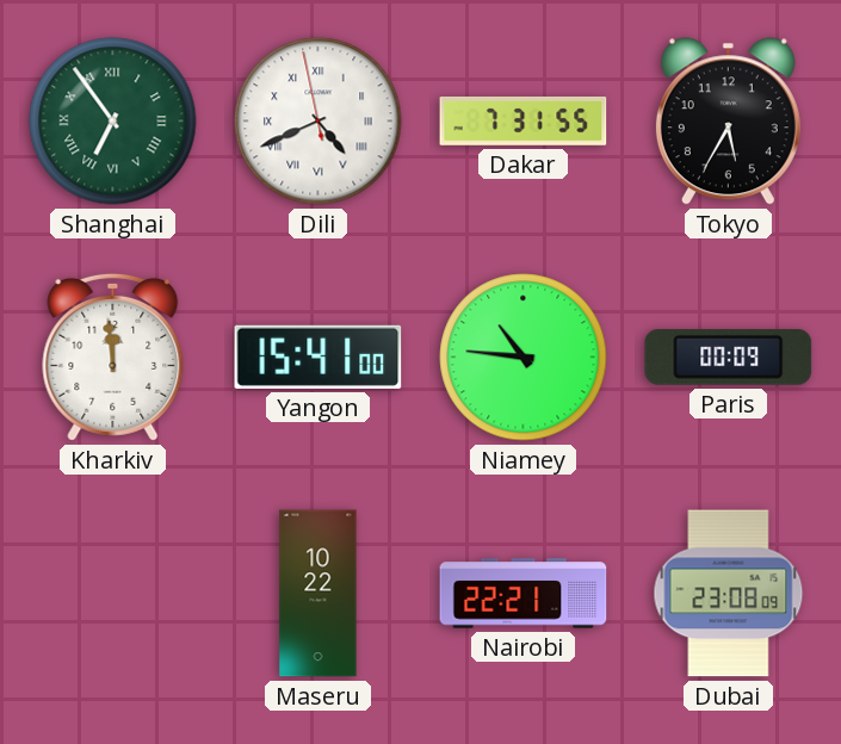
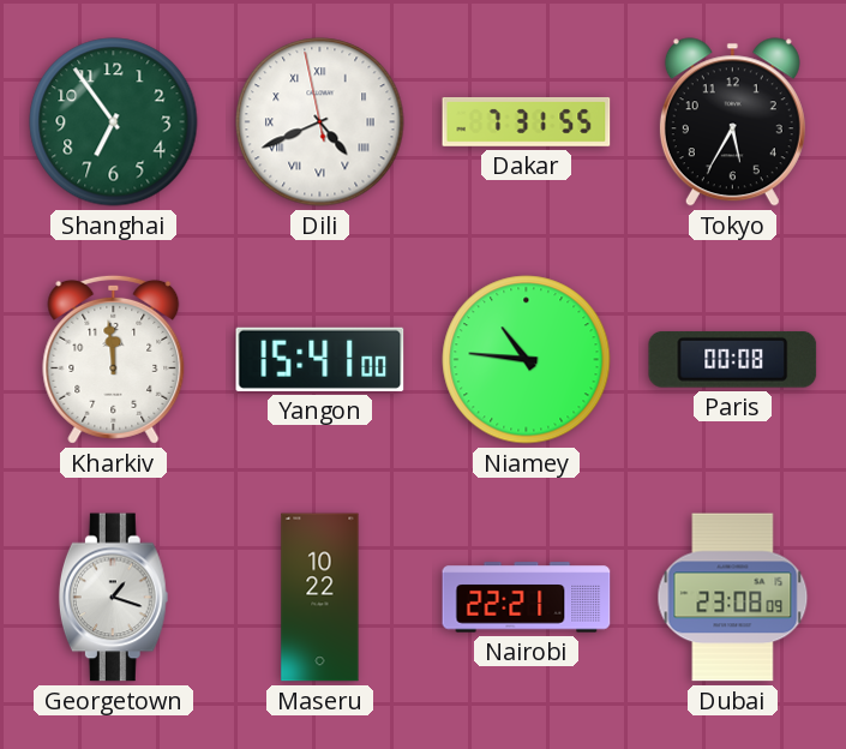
Shanghai numerals: Roman -> Arabic
Paris: 00:09 -> 00:08
Georgetown: none -> 1:18
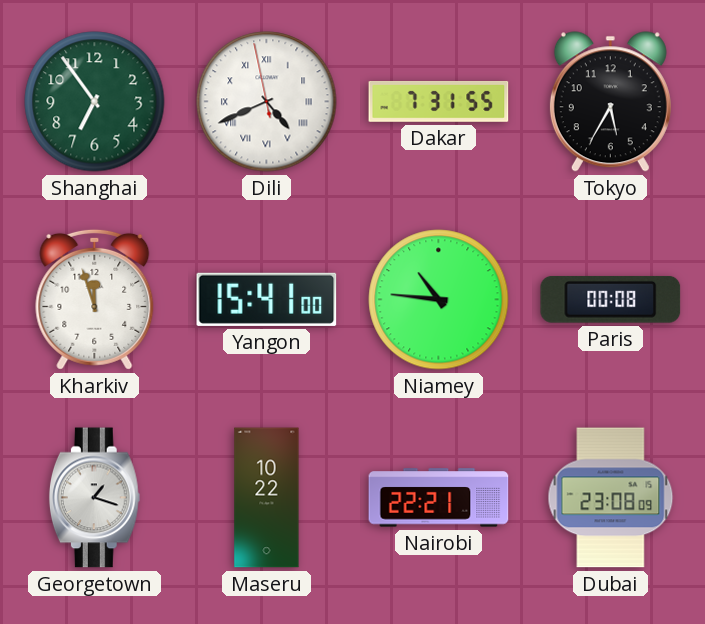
Kharkiv: 11:59 -> 11:57
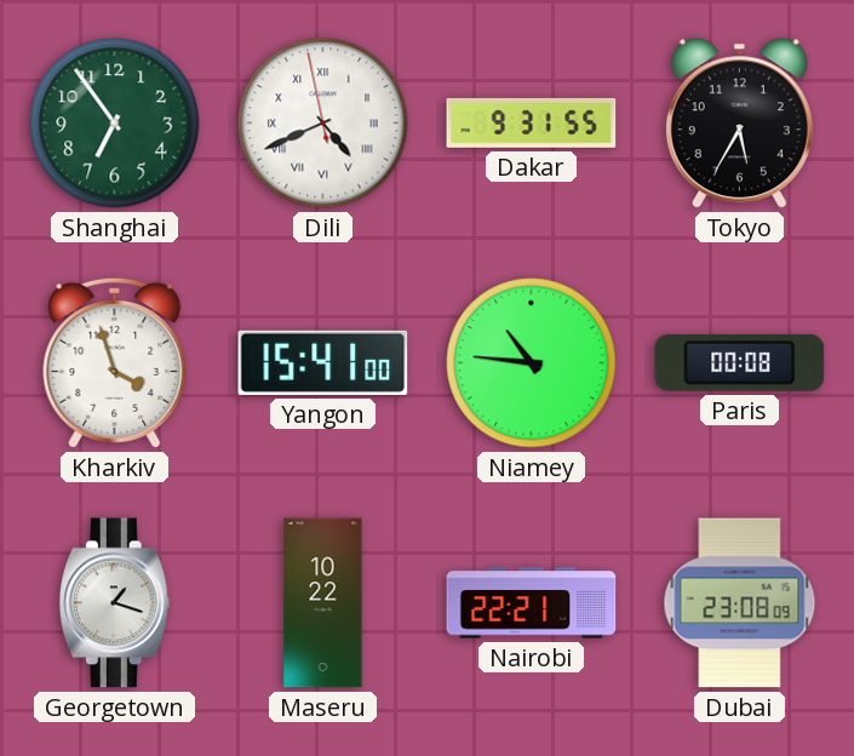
Dakar: 7:31 -> 9:31
Kharkiv: 11:57 -> 3:57
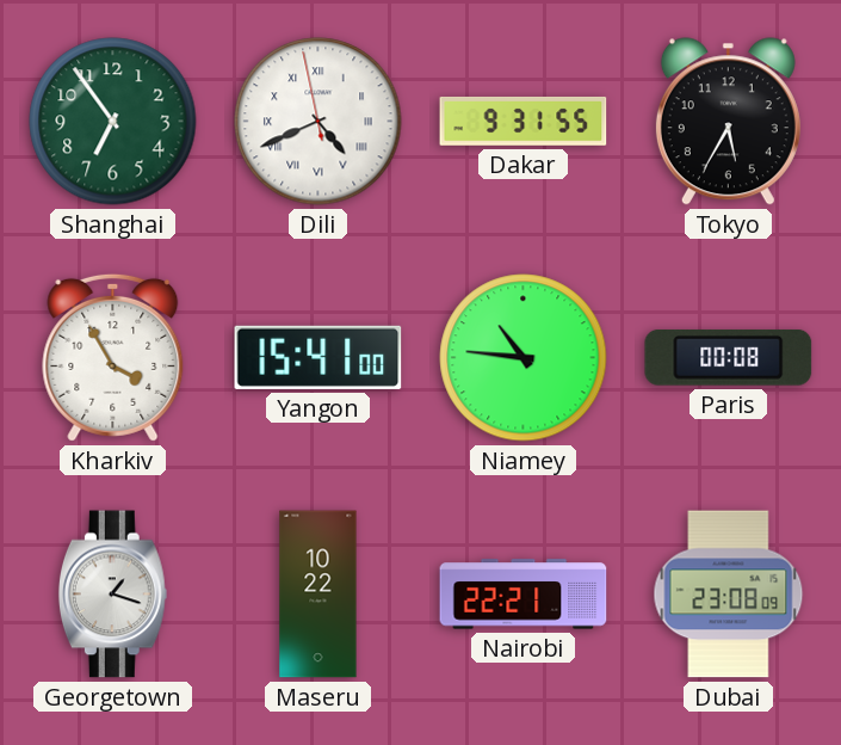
Kharkiv: 3:57 -> 3:55
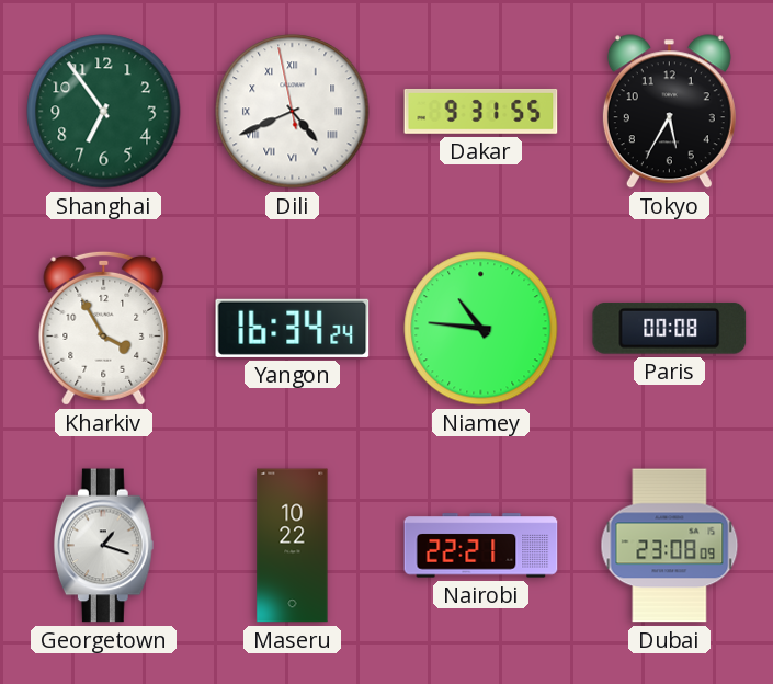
Yangon: 15:41 -> 16:34
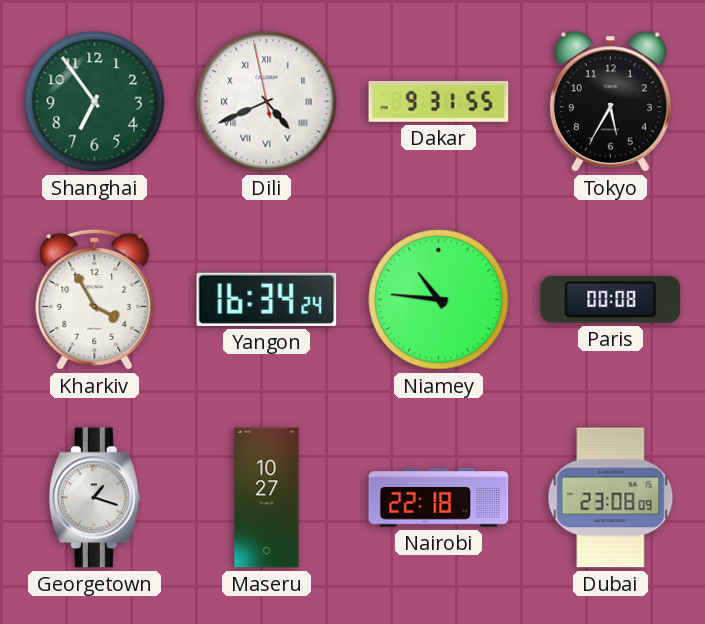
Maseru: 10:22 -> 10:27
Nairobi: 22:21 -> 22:18
